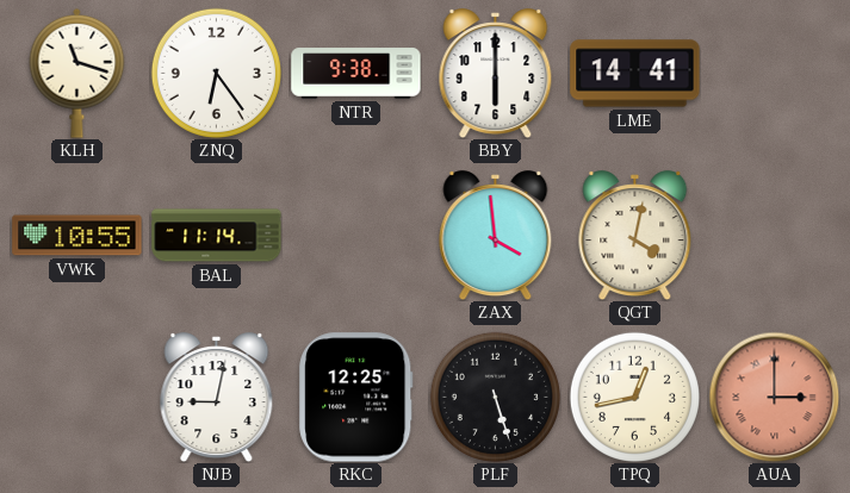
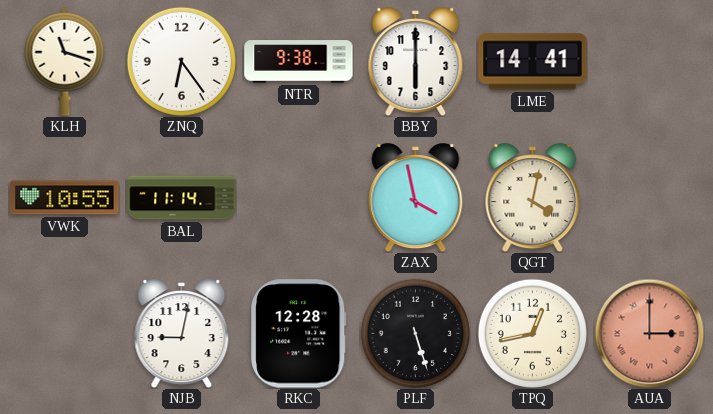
ZAX: 3:59 -> 3:58
RKC: 12:25 -> 12:28
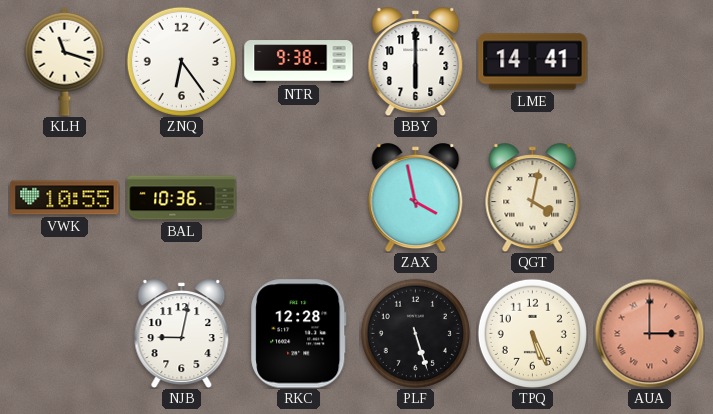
BAL: 11:14 -> 10:36
TPQ: 12:43 -> 5:26
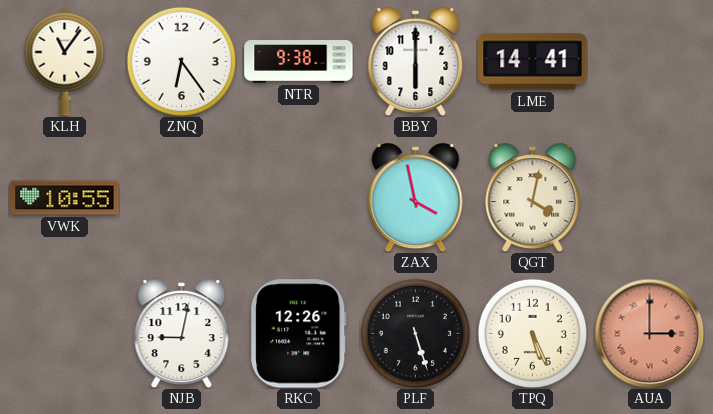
KLH: 11:18 -> 11:06
BAL: 10:36 -> none
RKC: 12:28 -> 12:26
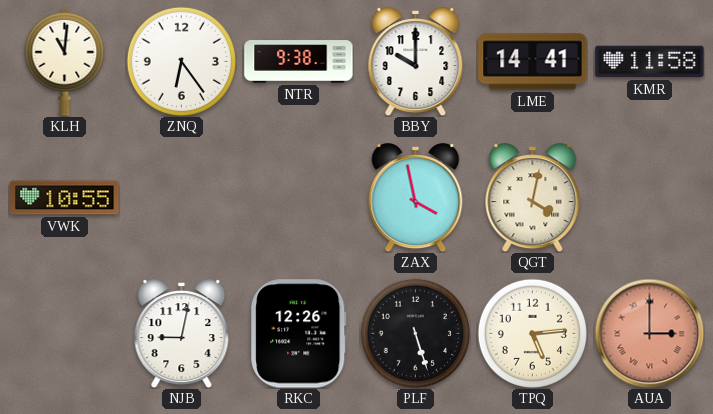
KLH: 11:06 -> 11:01
BBY: 6:00 -> 10:00
KMR: none -> 11:58
TPQ: 5:26 -> 5:14
